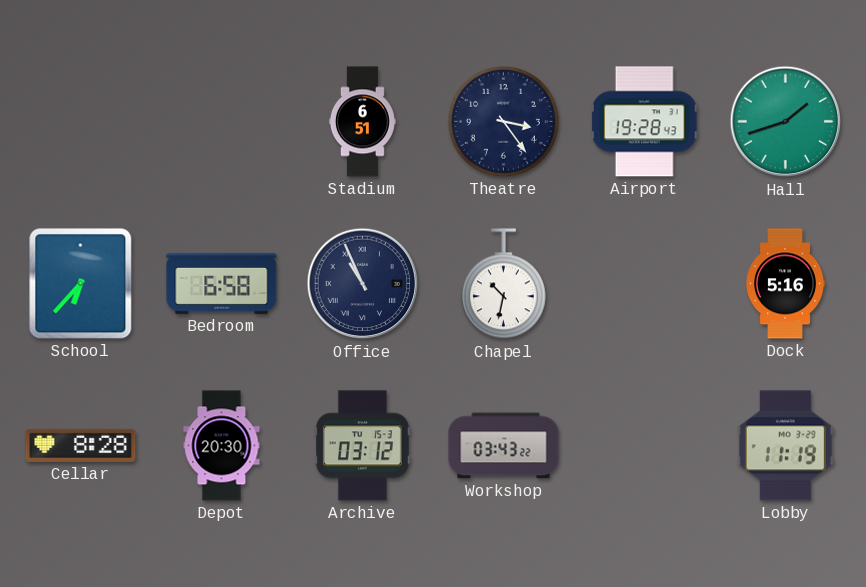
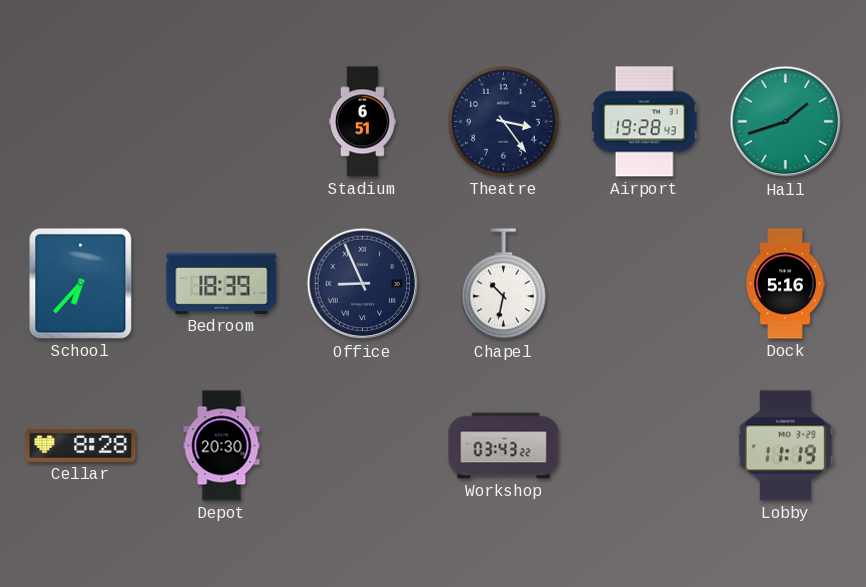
Bedroom: 6:58 -> 18:39
Office: 10:56 -> 8:56
Archive: 03:12 -> none
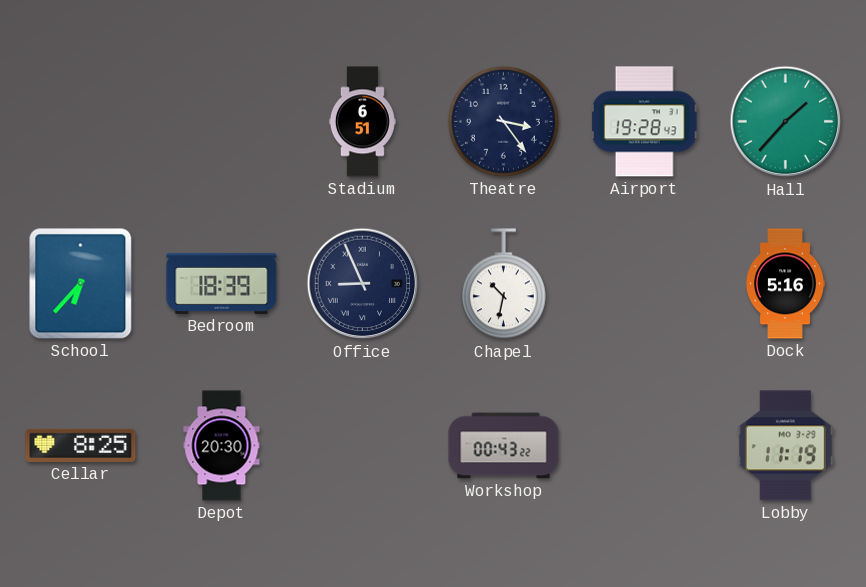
Hall: 1:42 -> 1:37
Cellar: 8:28 -> 8:25
Workshop: 03:43 -> 00:43
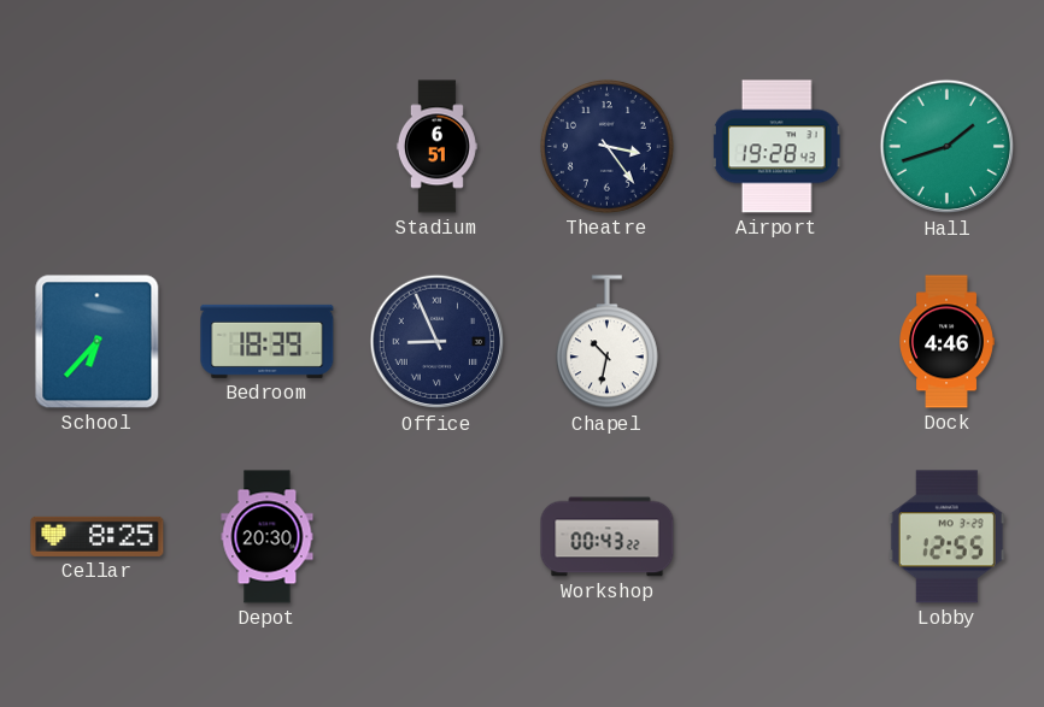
Hall: 1:37 -> 1:42
Dock: 5:16 -> 4:46
Lobby: 11:19 -> 12:55
